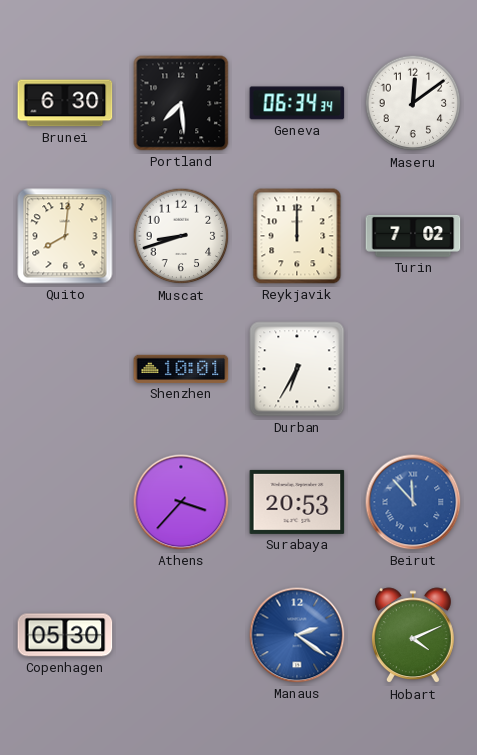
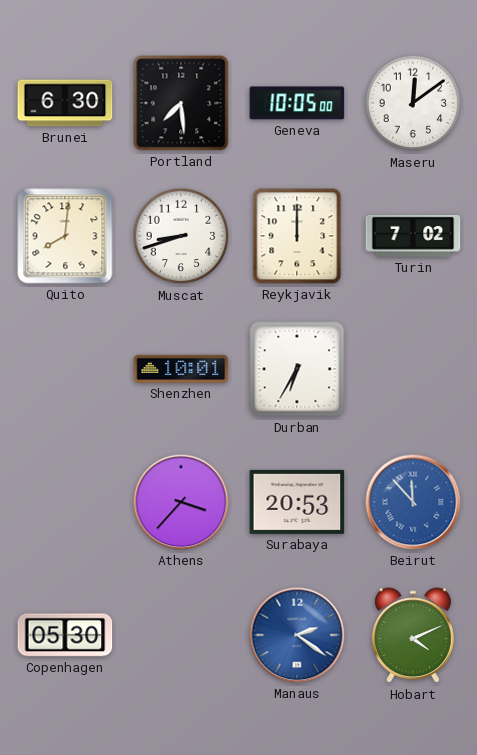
Geneva: 06:34 -> 10:05
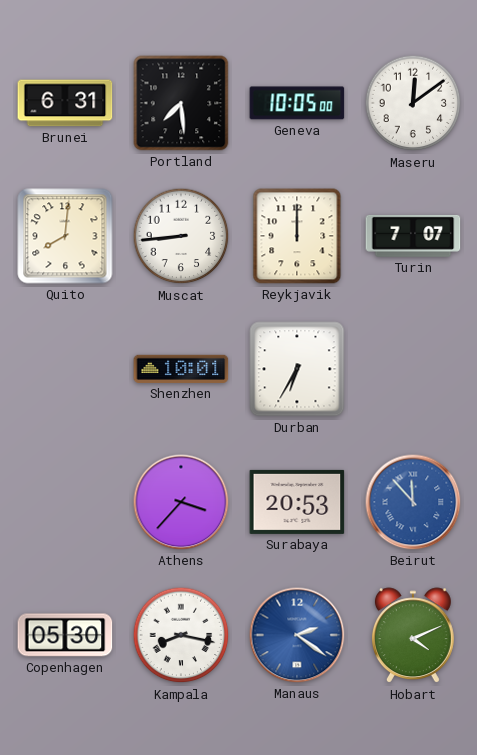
Brunei: 6:30 -> 6:31
Muscat: 8:42 -> 8:44
Turin: 7:02 -> 7:07
Kampala: none -> 8:17
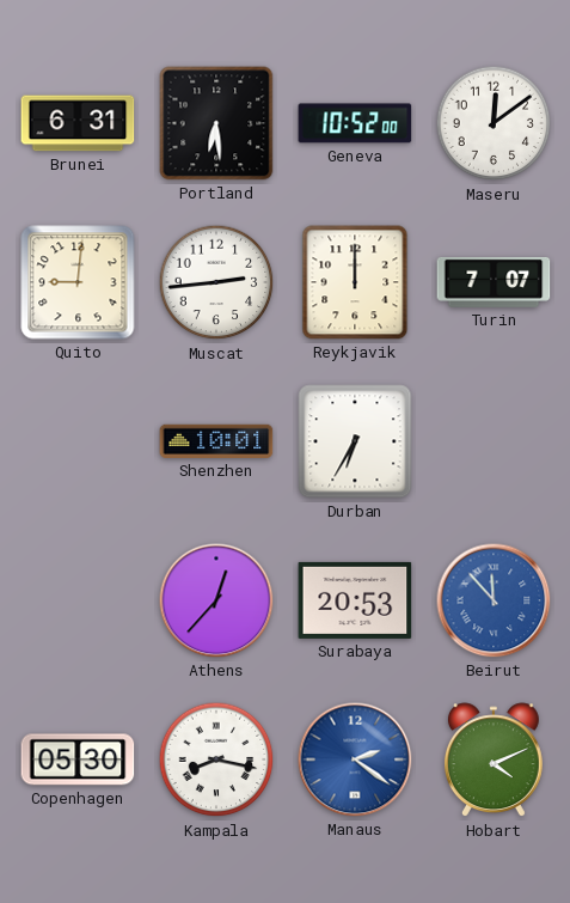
Portland: 7:29 -> 6:29
Geneva: 10:05 -> 10:52
Quito: 8:01 -> 9:01
Muscat: 8:44 -> 2:44
Athens: 3:37 -> 12:37
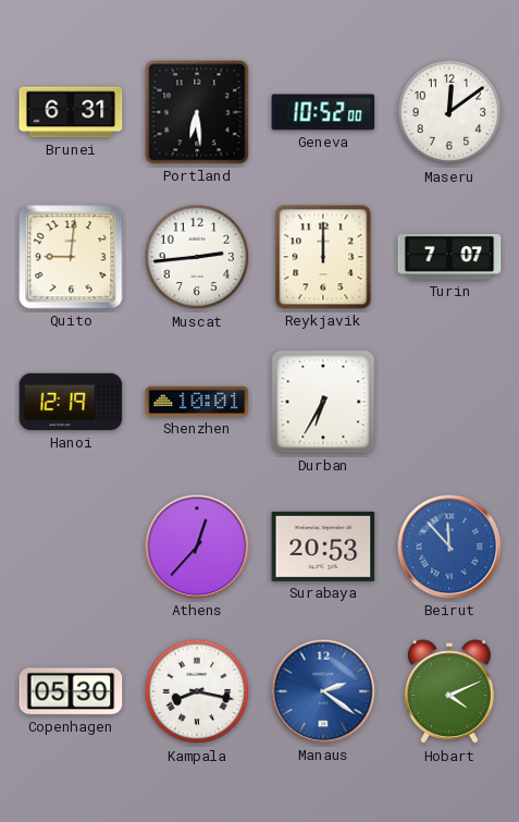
Hanoi: none -> 12:19
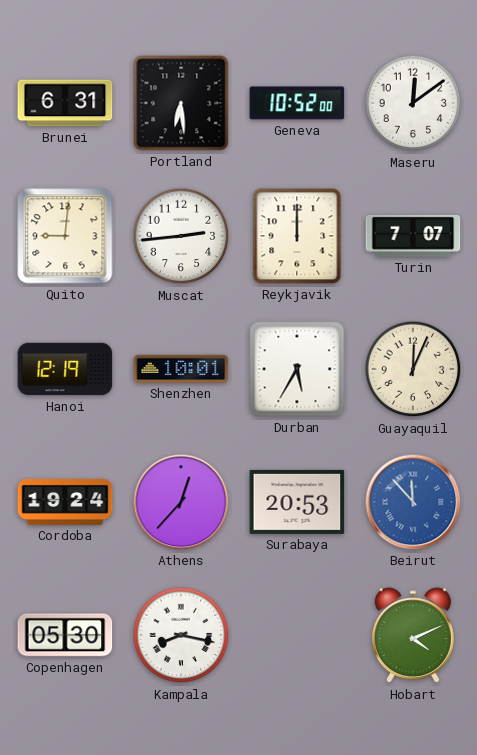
Durban: 6:35 -> 5:35
Guayaquil: none -> 12:04
Cordoba: none -> 19:24
Manaus: 2:21 -> none
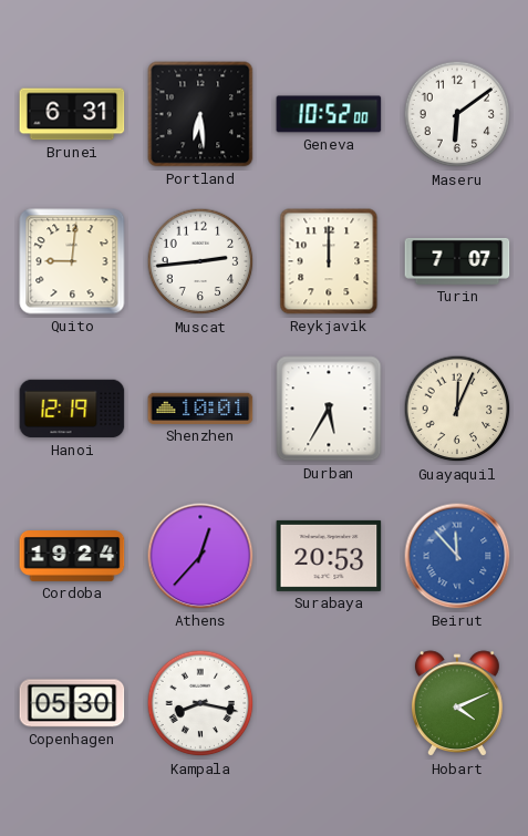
Maseru: 12:09 -> 6:09
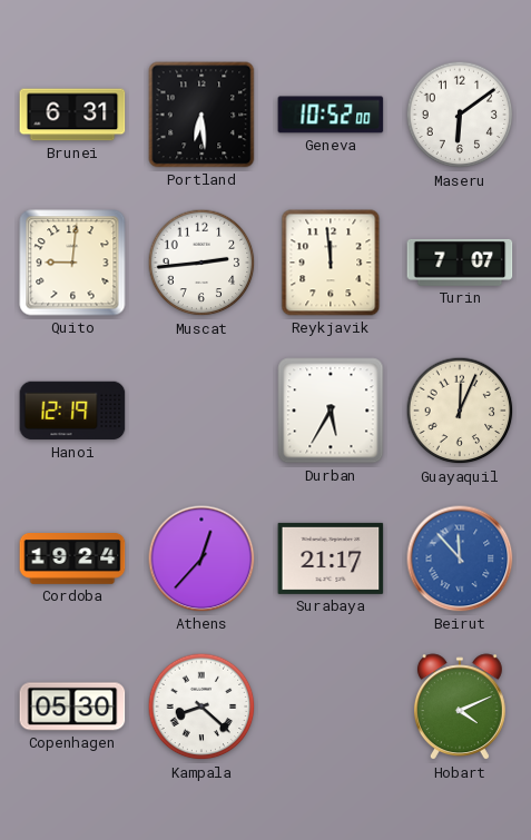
Reykjavik: 12:00 -> 11:59
Shenzhen: 10:01 -> none
Surabaya: 20:53 -> 21:17
Kampala: 8:17 -> 8:22
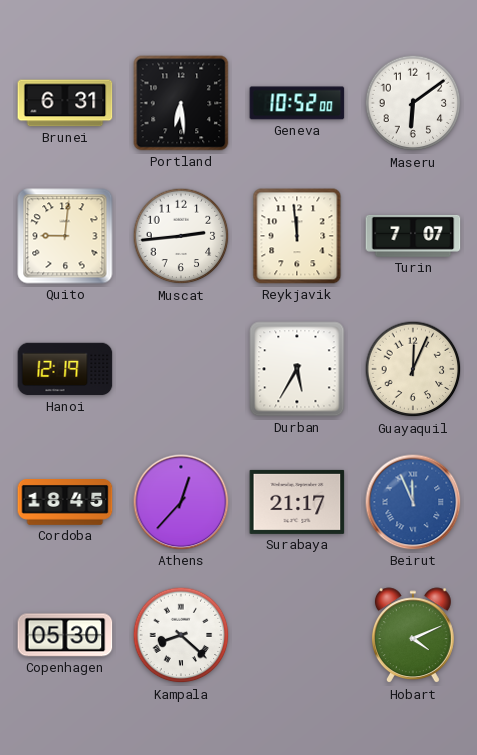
Cordoba: 19:24 -> 18:45
Beirut: 11:53 -> 11:56
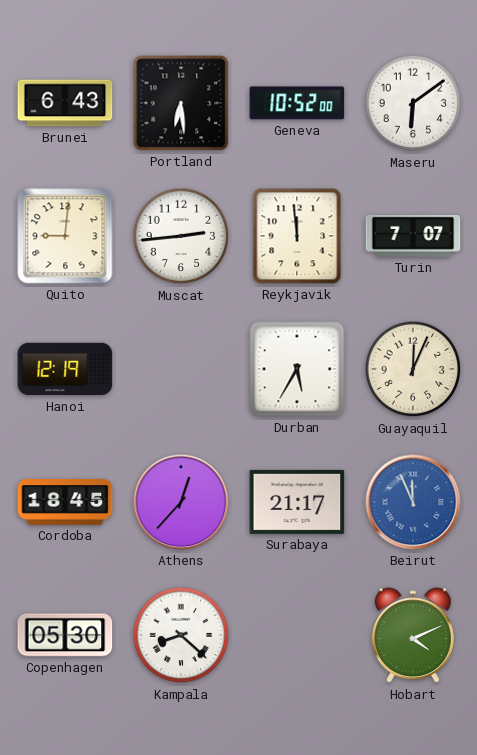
Brunei: 6:31 -> 6:43
